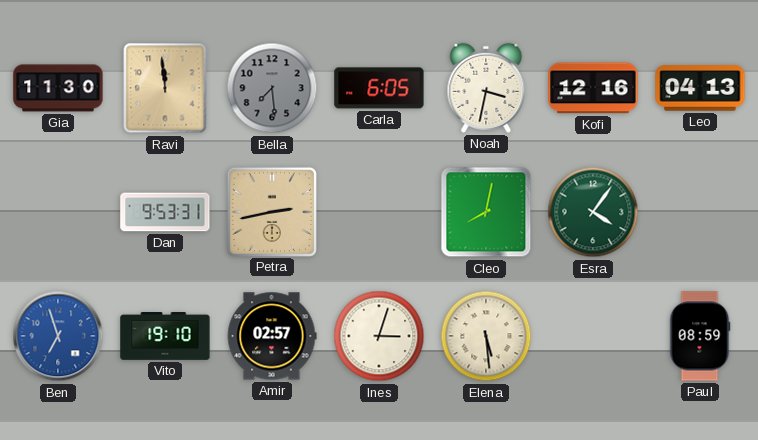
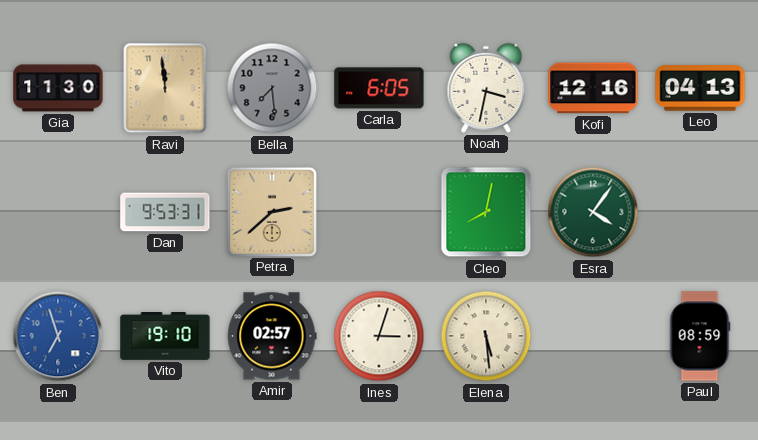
Petra: 2:43 -> 2:38
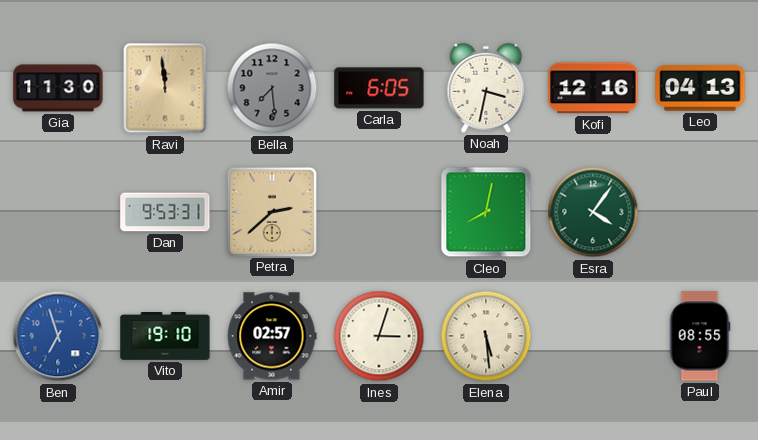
Paul: 08:59 -> 08:55
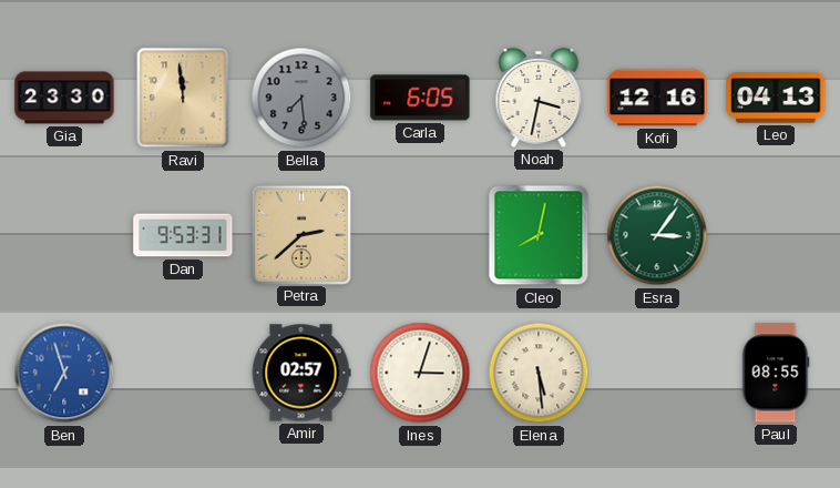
Gia: 11:30 -> 23:30
Esra: 4:06 -> 3:06
Vito: 19:10 -> none
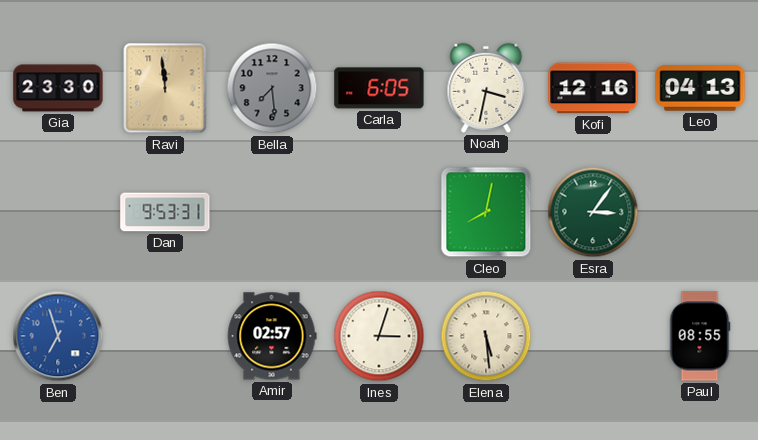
Petra: 2:38 -> none
